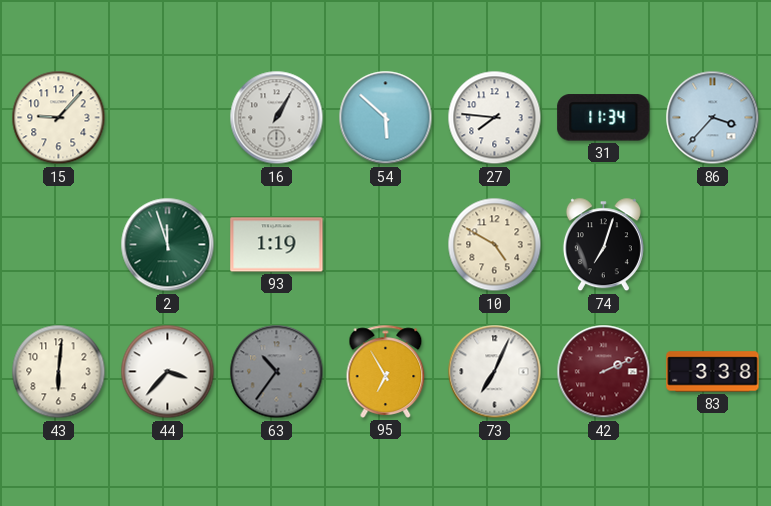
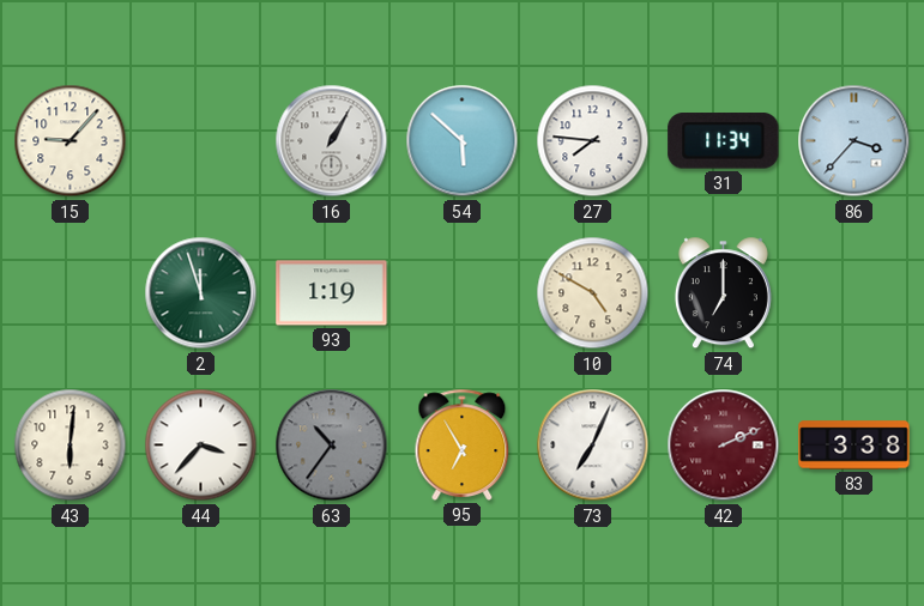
74: 7:03 -> 7:00
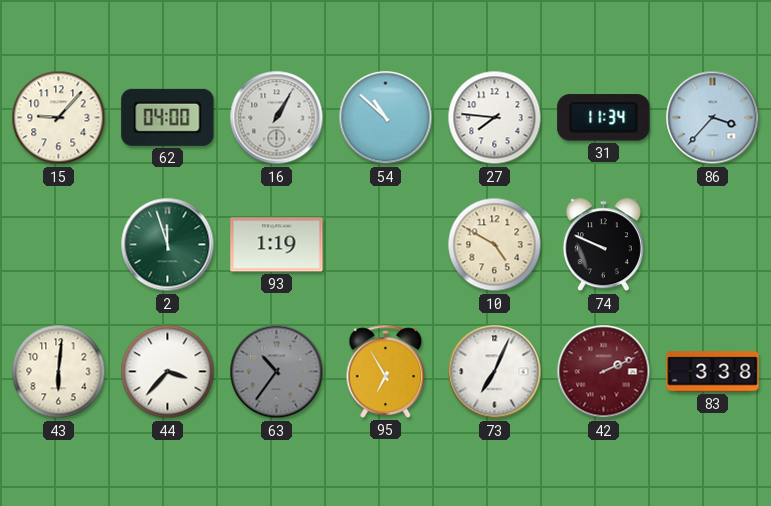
62: none -> 04:00
54: 5:52 -> 10:52
74: 7:00 -> 9:49
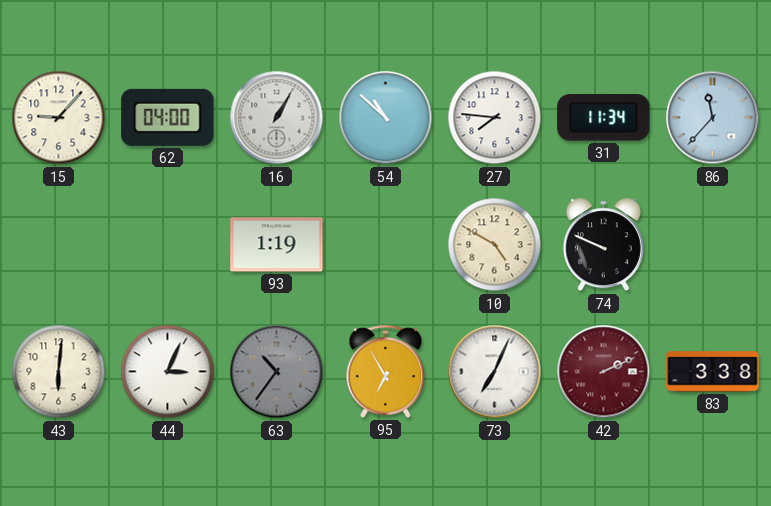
86: 3:37 -> 11:37
2: 11:57 -> none
44: 3:37 -> 3:04
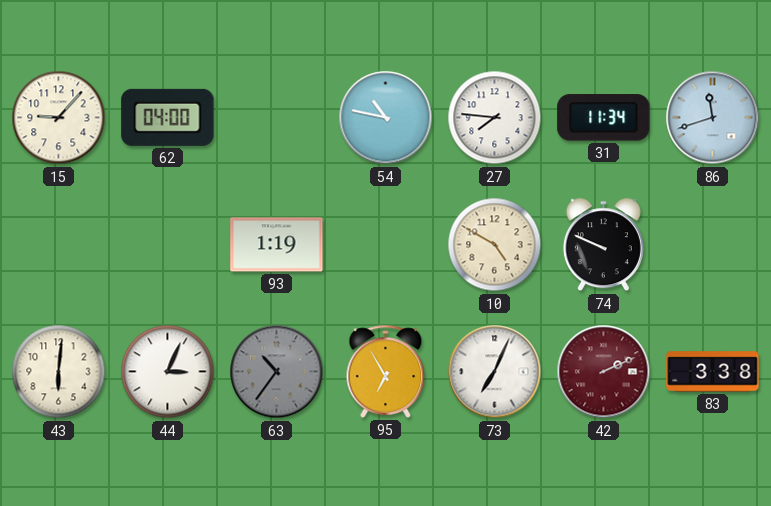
16: 1:05 -> none
54: 10:52 -> 10:47
86: 11:37 -> 11:42
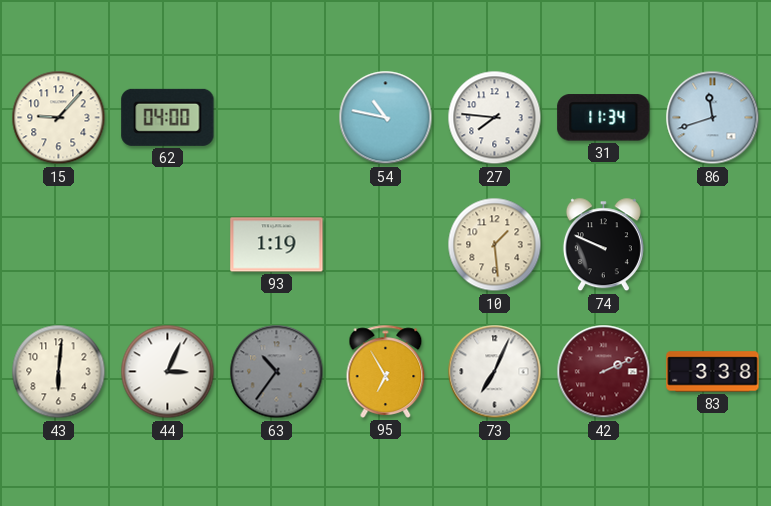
10: 4:50 -> 1:29
